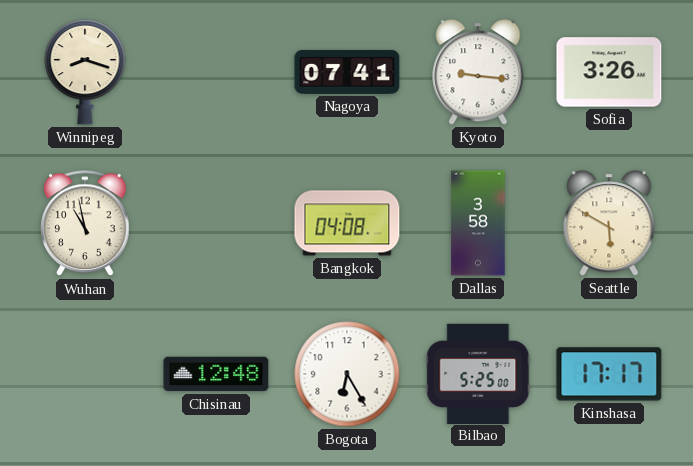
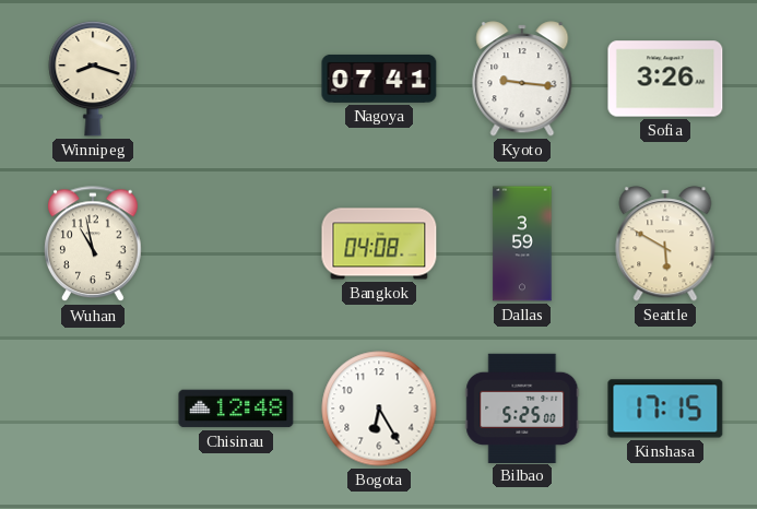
Dallas: 3:58 -> 3:59
Kinshasa: 17:17 -> 17:15
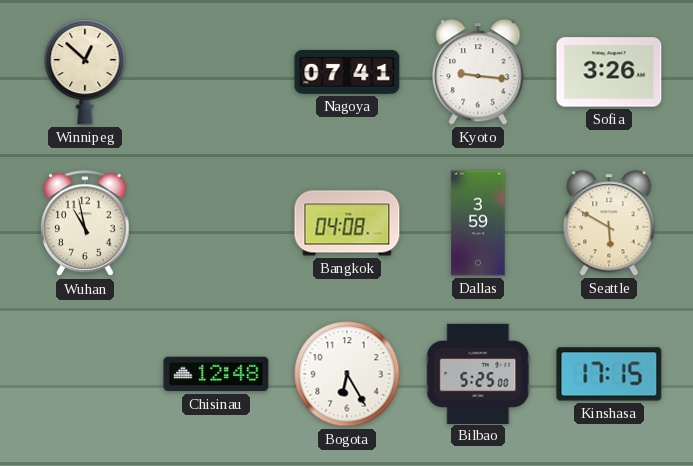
Winnipeg: 8:18 -> 12:52
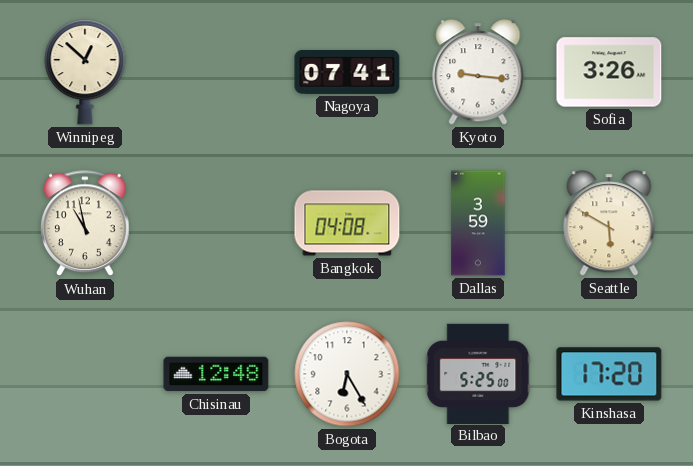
Kinshasa: 17:15 -> 17:20
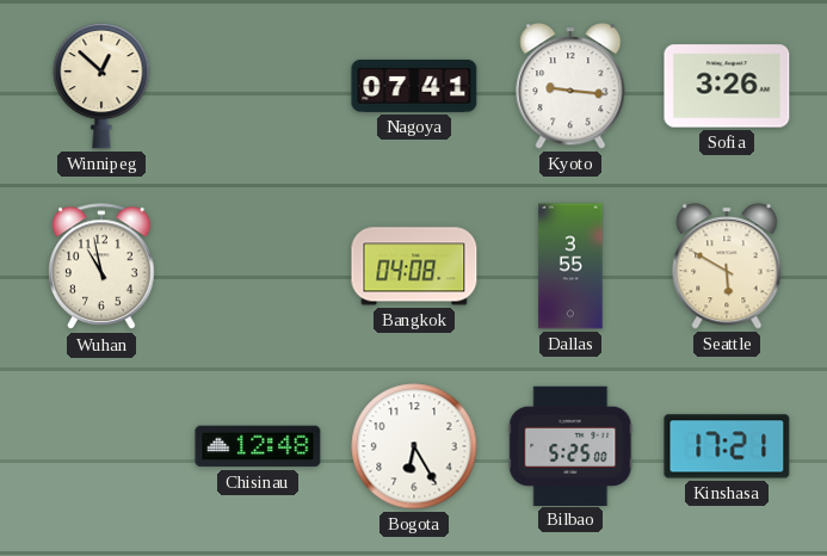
Dallas: 3:59 -> 3:55
Kinshasa: 17:20 -> 17:21
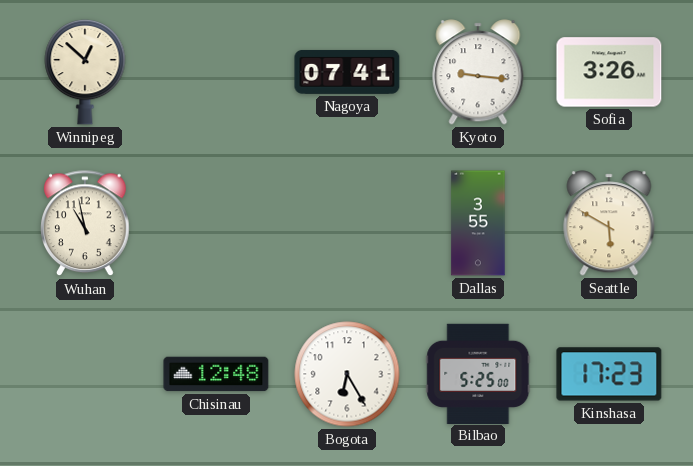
Bangkok: 04:08 -> none
Kinshasa: 17:21 -> 17:23
